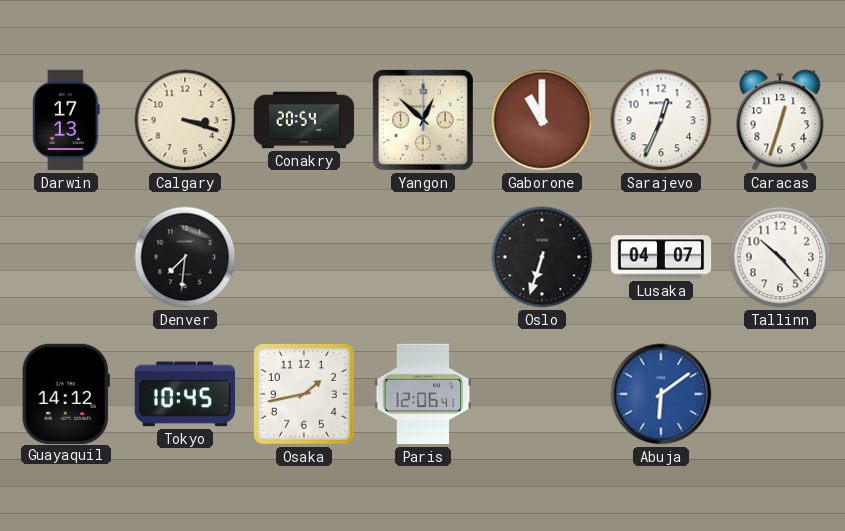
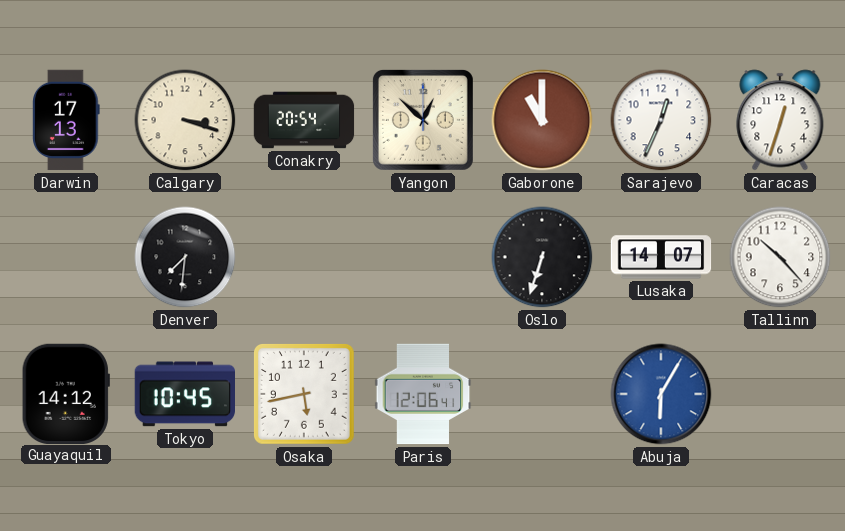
Lusaka: 04:07 -> 14:07
Osaka: 1:43 -> 5:43
Abuja: 6:09 -> 6:05
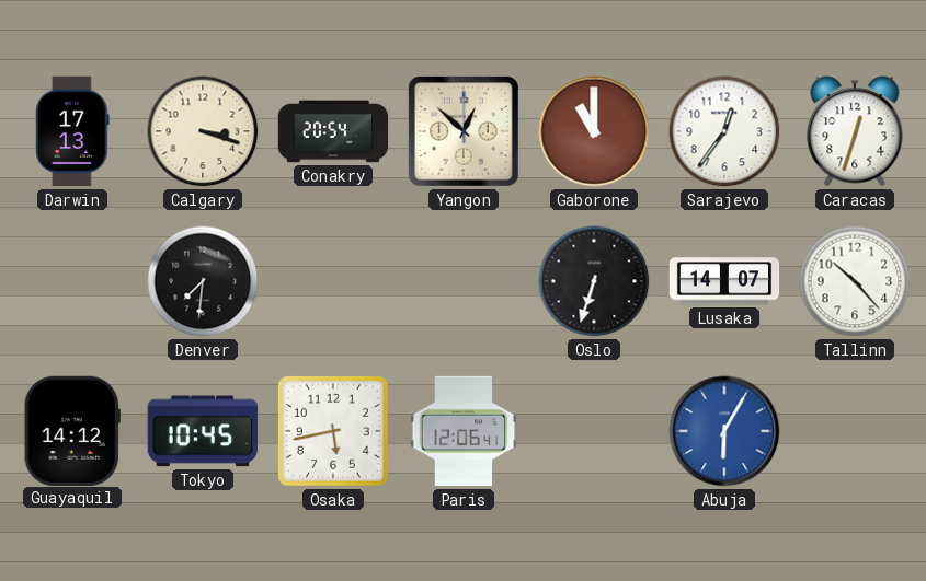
Sarajevo: 12:34 -> 12:36
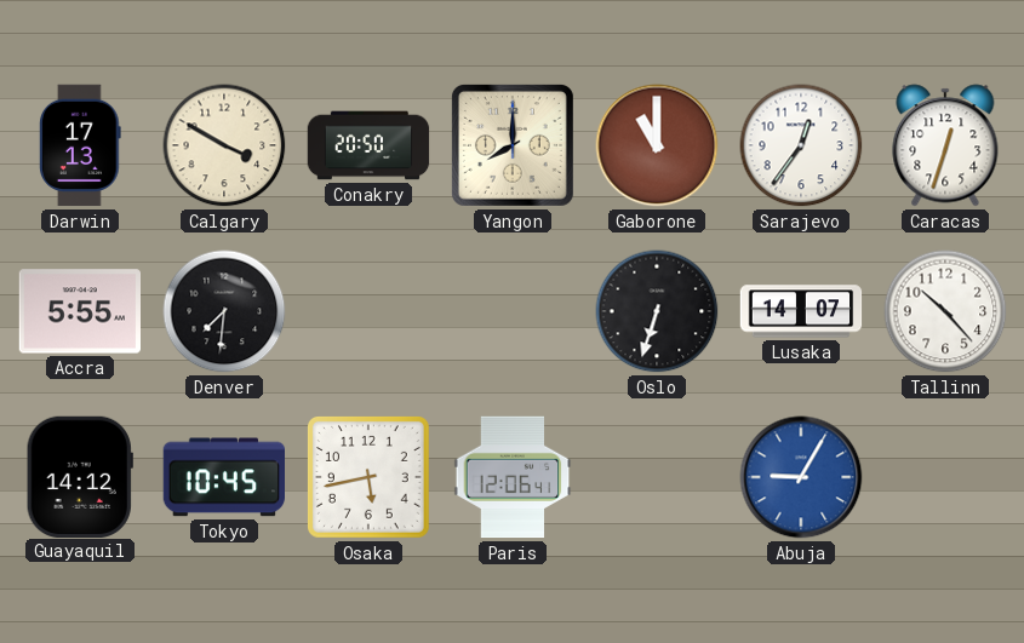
Calgary: 3:18 -> 3:50
Conakry: 20:54 -> 20:50
Yangon: 12:52 -> 8:00
Accra: none -> 5:55
Abuja: 6:05 -> 9:05
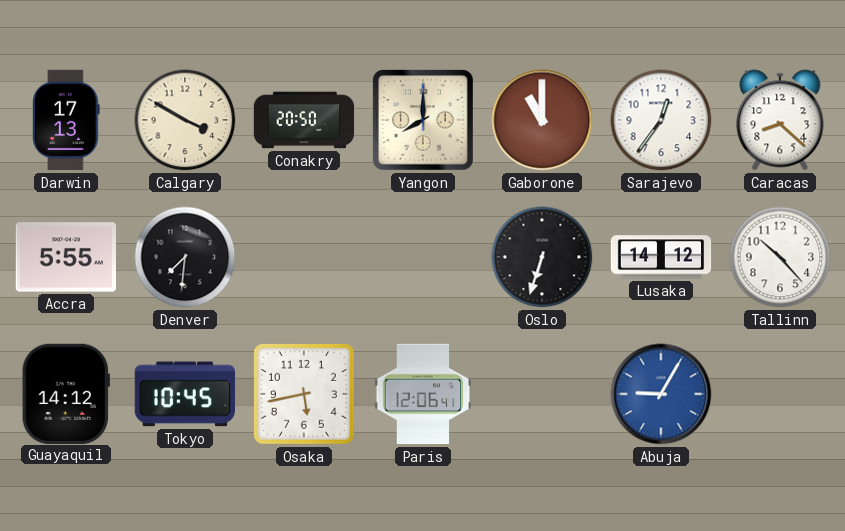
Caracas: 12:33 -> 8:22
Lusaka: 14:07 -> 14:12
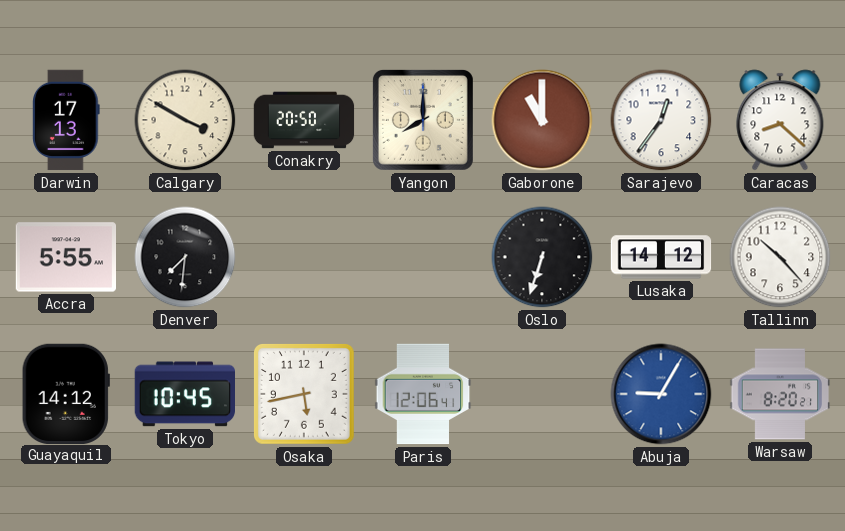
Warsaw: none -> 8:20
